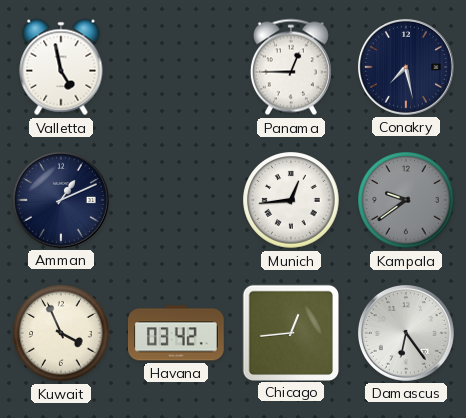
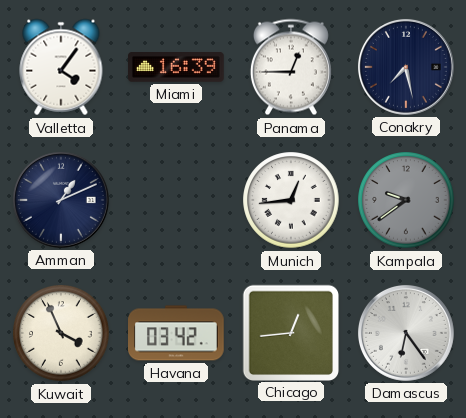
Valletta: 4:58 -> 4:06
Miami: none -> 16:39
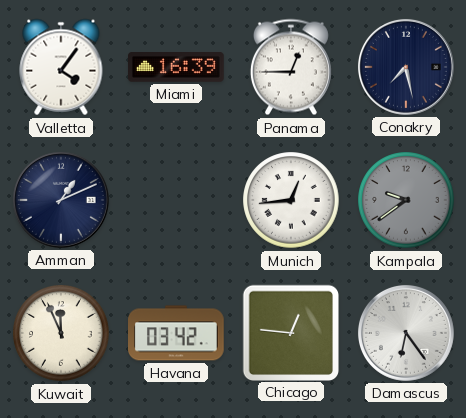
Kuwait: 3:56 -> 11:56
Chicago: 12:44 -> 12:46
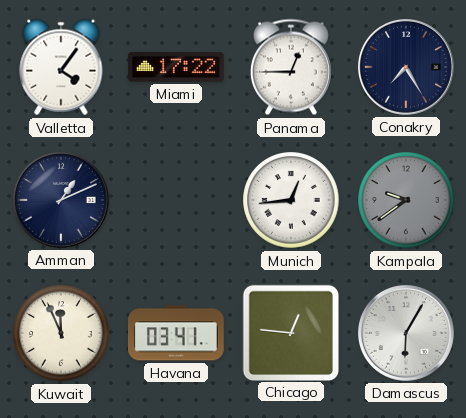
Miami: 16:39 -> 17:22
Conakry: 7:28 -> 7:25
Havana: 03:42 -> 03:41
Damascus: 6:24 -> 6:05
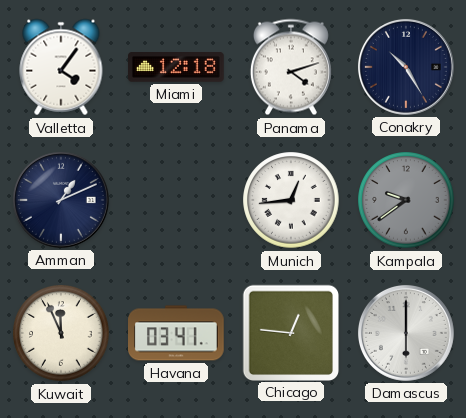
Miami: 17:22 -> 12:18
Panama: 12:45 -> 4:12
Conakry: 7:25 -> 10:25
Damascus: 6:05 -> 6:00
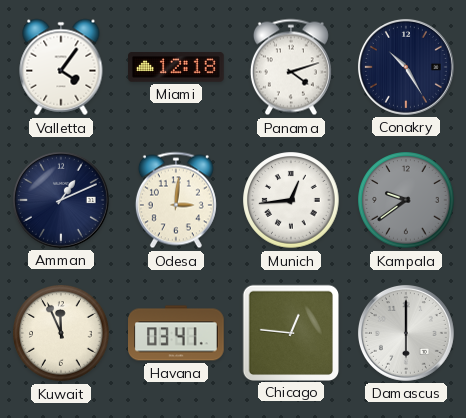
Odesa: none -> 3:01
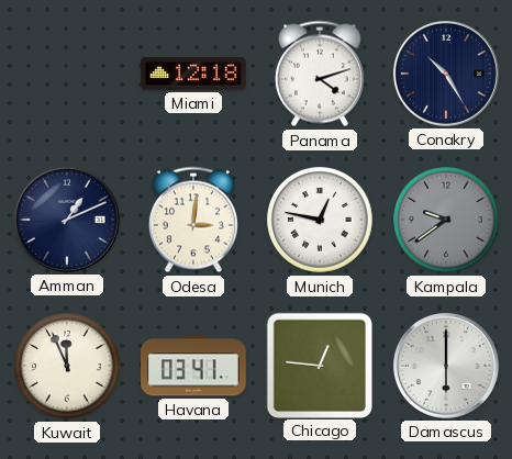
Valletta: 4:06 -> none
Munich: 12:44 -> 12:47
